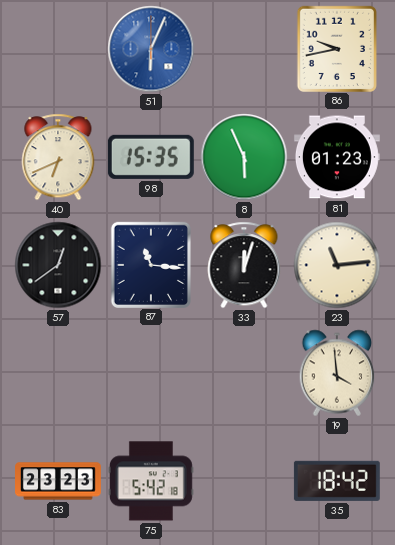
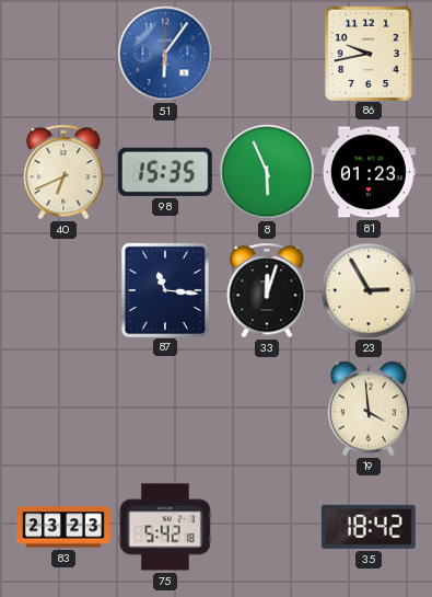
51: 6:04 -> 6:06
57: 12:39 -> none
23: 11:14 -> 2:55
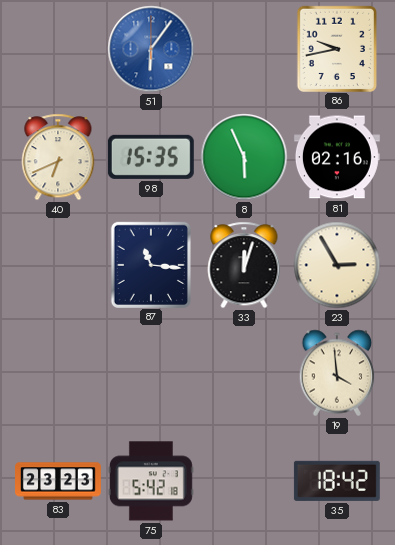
81: 01:23 -> 02:16
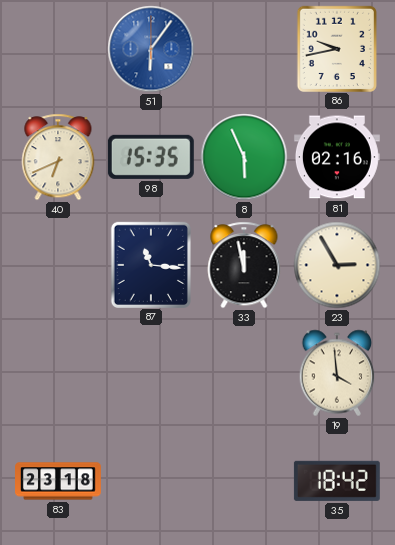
33: 12:03 -> 11:58
83: 23:23 -> 23:18
75: 5:42 -> none
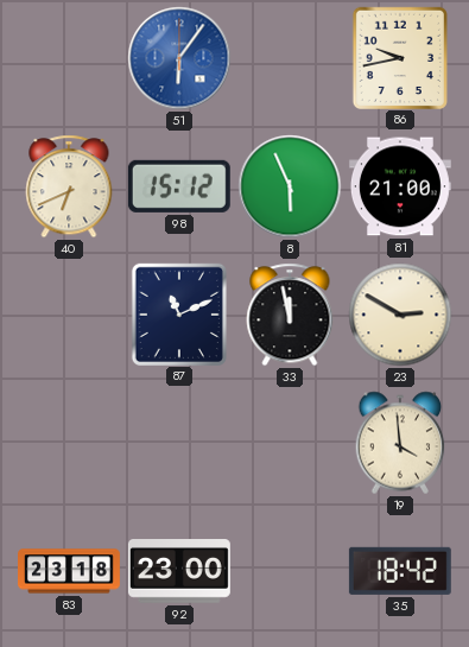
98: 15:35 -> 15:12
81: 02:16 -> 21:00
87: 11:16 -> 11:11
23: 2:55 -> 2:50
92: none -> 23:00
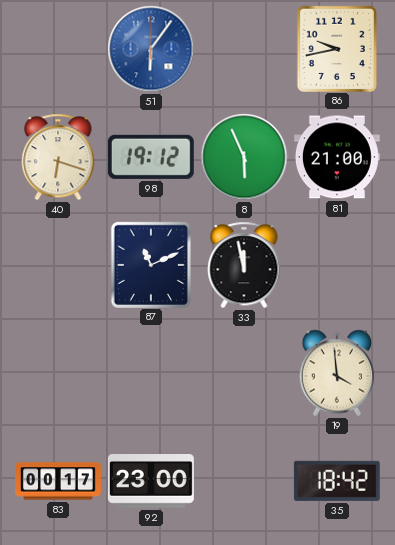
40: 6:41 -> 6:18
98: 15:12 -> 19:12
23: 2:50 -> none
83: 23:18 -> 00:17
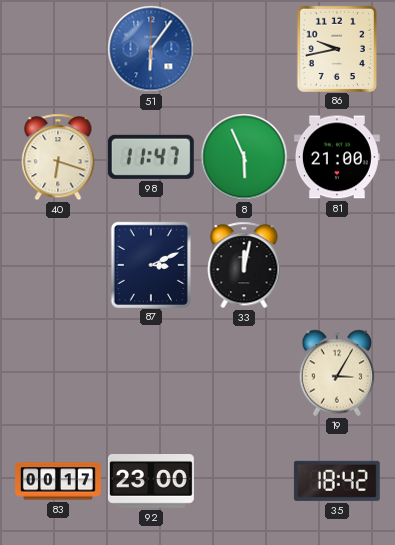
98: 19:12 -> 11:47
87: 11:11 -> 3:11
33: 11:58 -> 12:02
19: 3:59 -> 3:05
